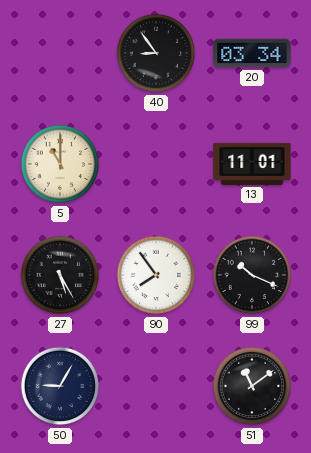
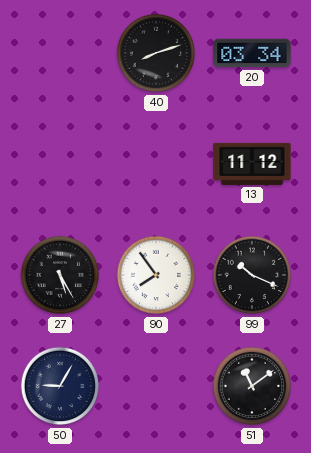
40: 8:54 -> 8:12
5: 11:00 -> none
13: 11:01 -> 11:12
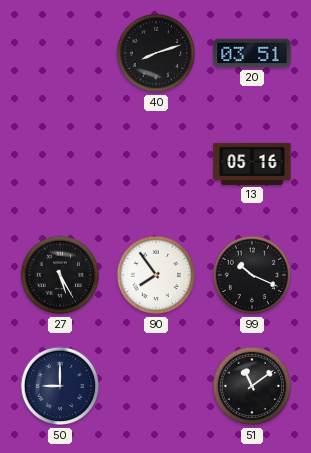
20: 03:34 -> 03:51
13: 11:12 -> 05:16
50: 9:05 -> 9:00
